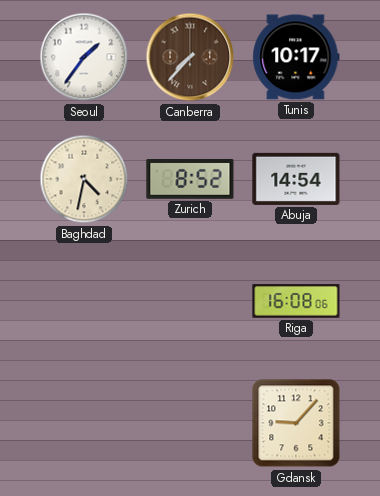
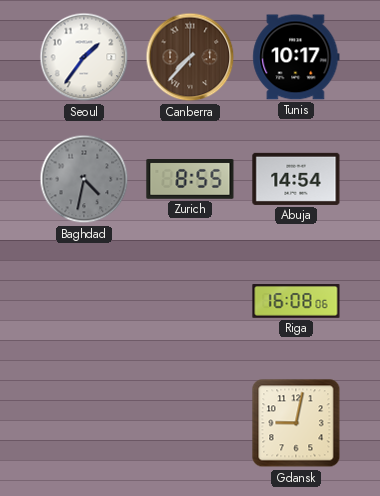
Baghdad dial: cream -> grey
Zurich: 8:52 -> 8:55
Gdansk: 9:07 -> 9:02
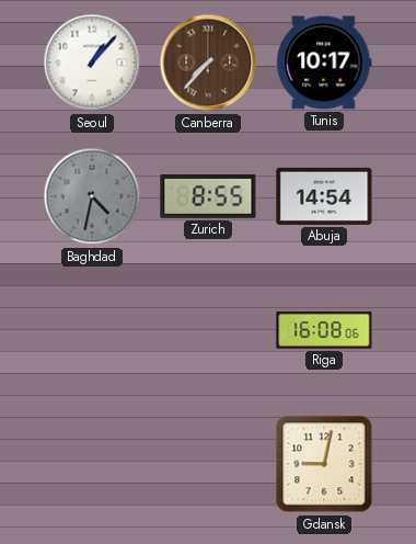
Seoul: 1:36 -> 1:07
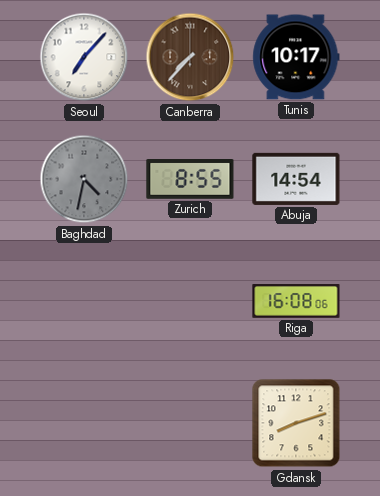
Seoul: 1:07 -> 7:07
Gdansk: 9:02 -> 8:12
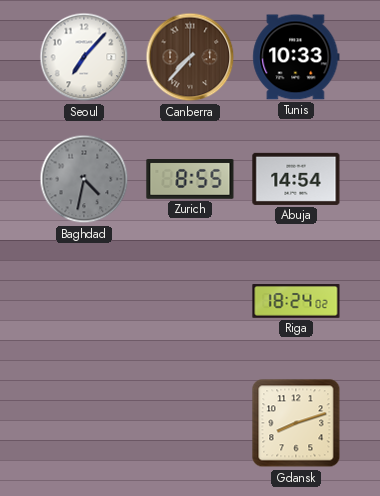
Tunis: 10:17 -> 10:33
Riga: 16:08 -> 18:24
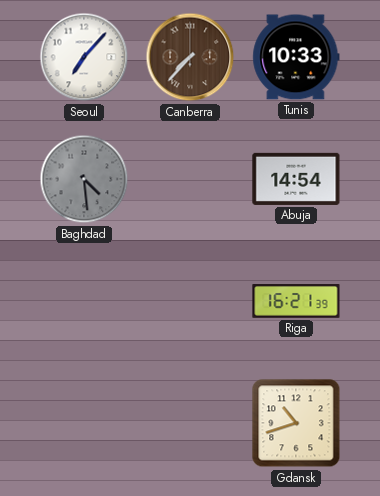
Baghdad: 4:32 -> 4:29
Zurich: 8:55 -> none
Riga: 18:24 -> 16:21
Gdansk: 8:12 -> 10:42
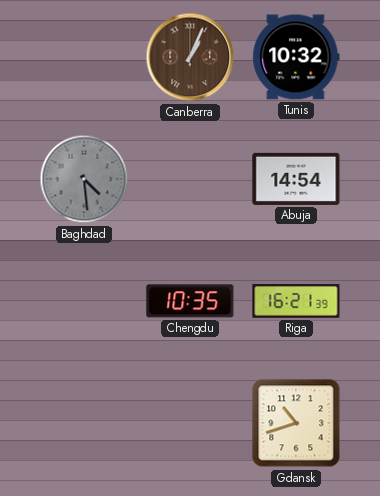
Seoul: 7:07 -> none
Canberra: 7:37 -> 1:04
Tunis: 10:33 -> 10:32
Chengdu: none -> 10:35
